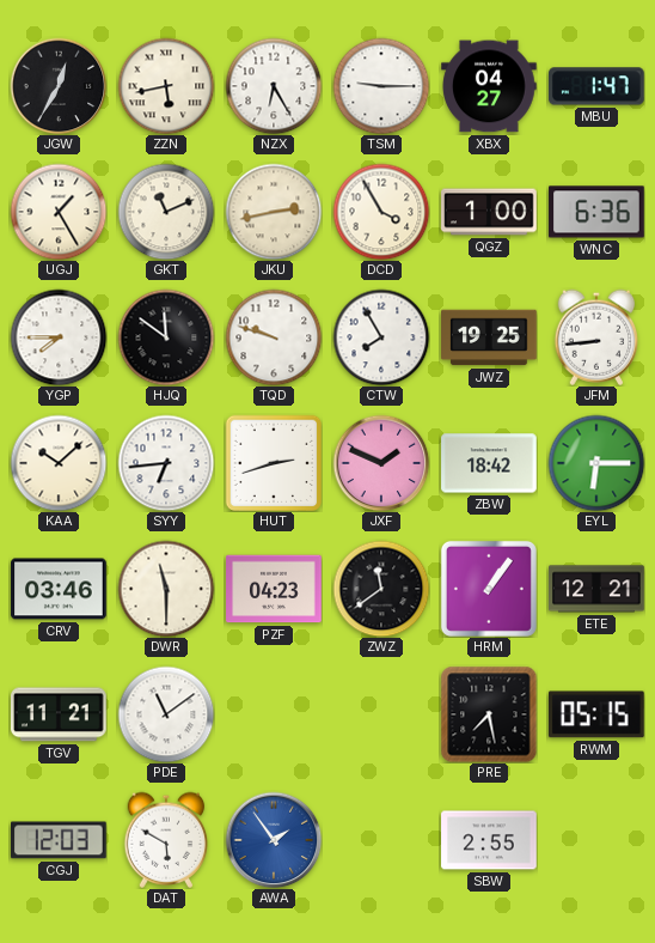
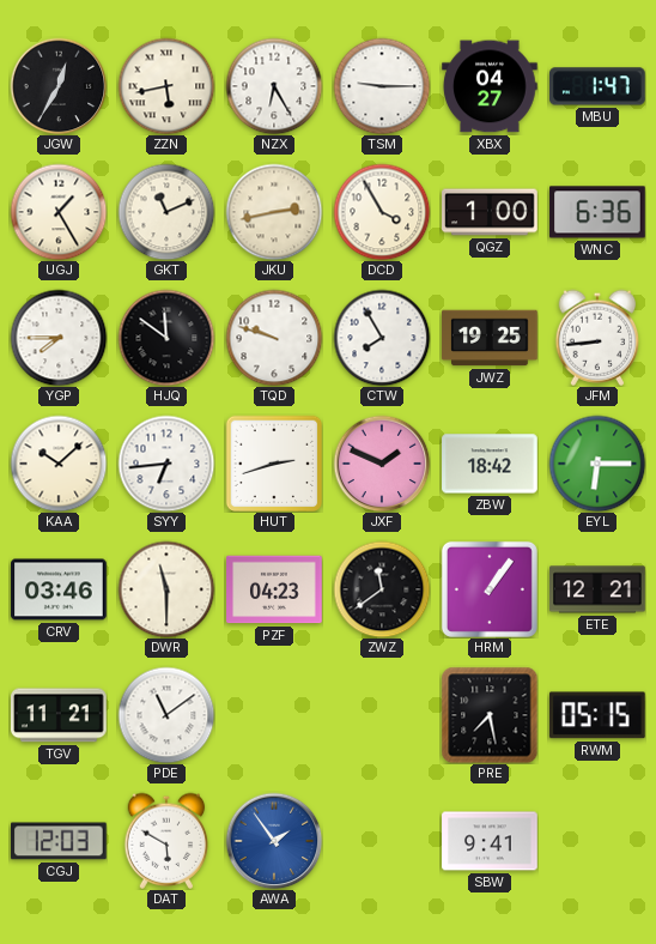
SBW: 2:55 -> 9:41
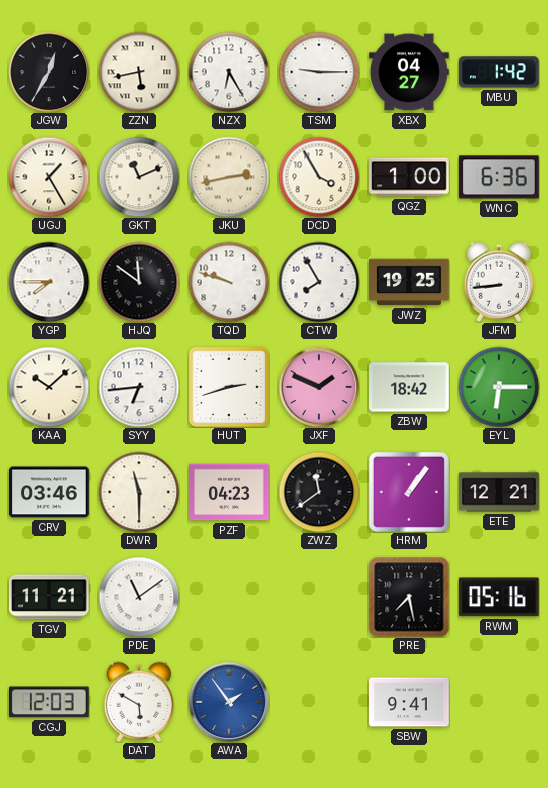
MBU: 1:47 -> 1:42
RWM: 05:15 -> 05:16
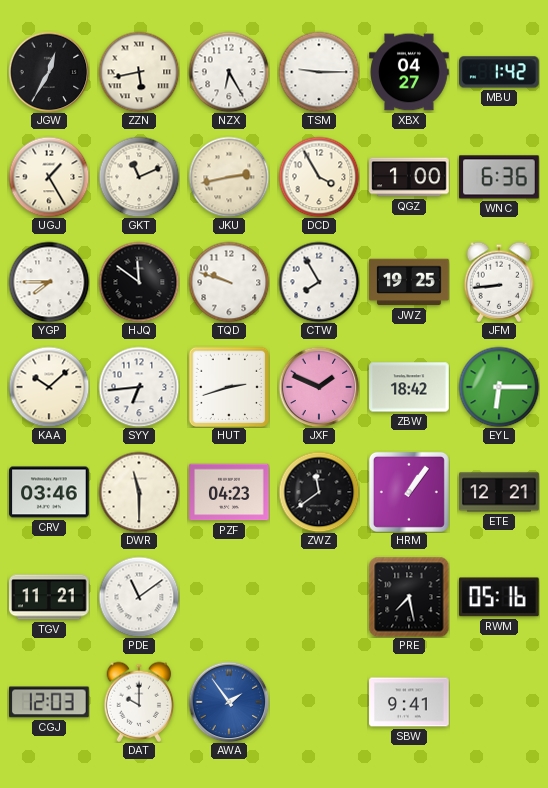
DAT: 5:50 -> 10:00
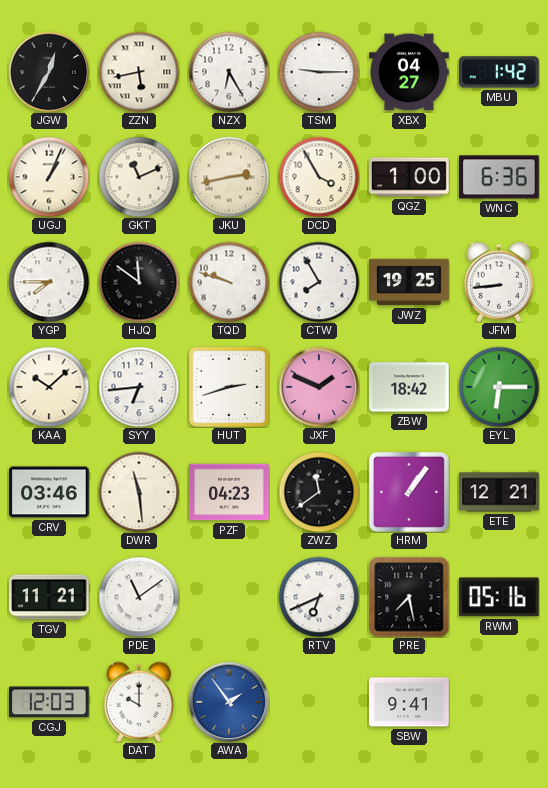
UGJ: 1:25 -> 1:04
DWR: 11:30 -> 11:29
RTV: none -> 6:41
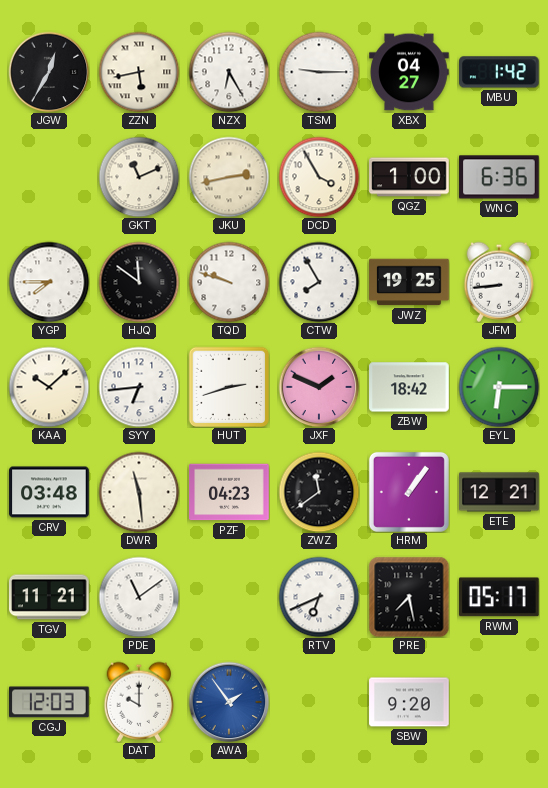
UGJ: 1:04 -> none
CRV: 03:46 -> 03:48
RWM: 05:16 -> 05:17
SBW: 9:41 -> 9:20
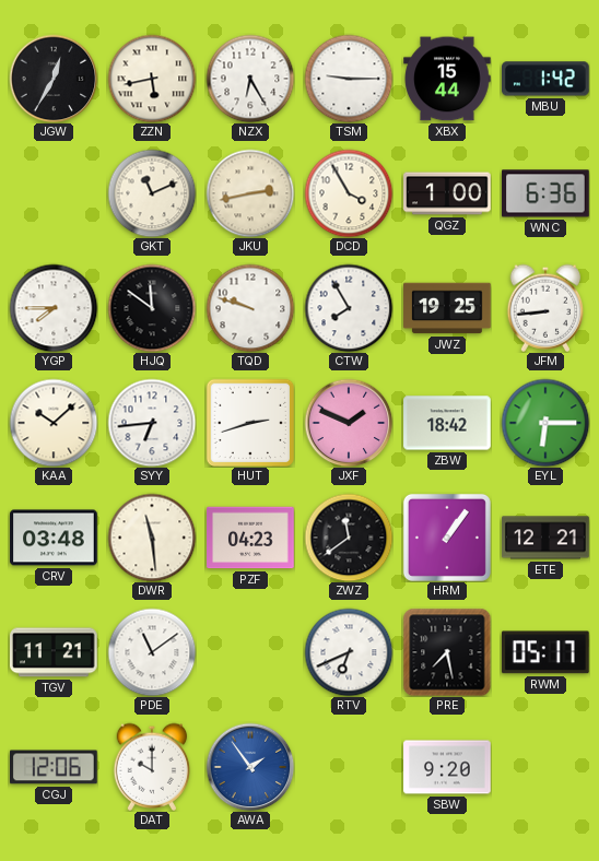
XBX: 04:27 -> 15:44
CGJ: 12:03 -> 12:06
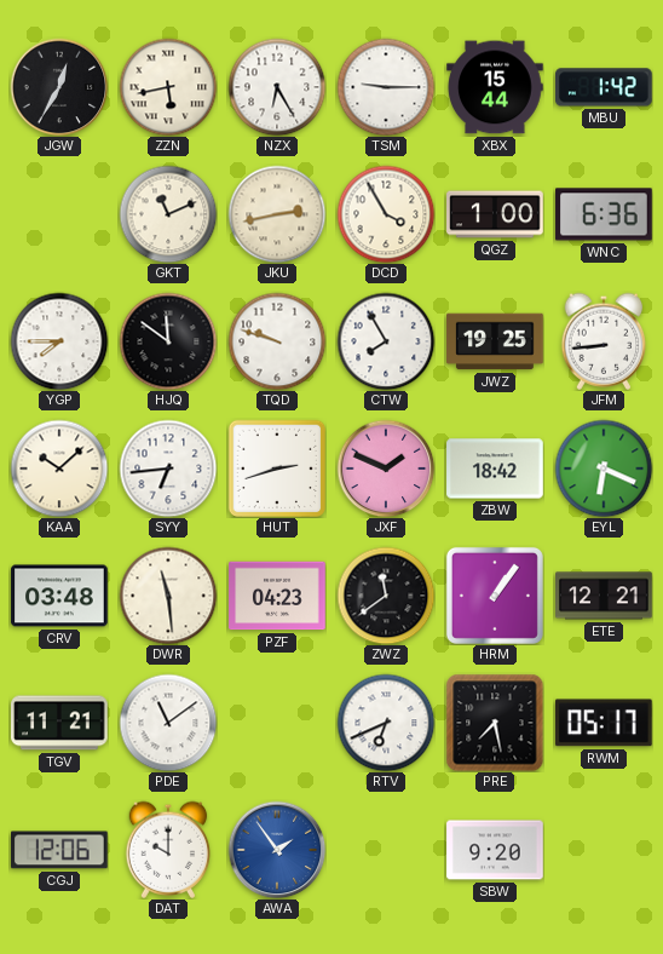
EYL: 6:15 -> 6:19
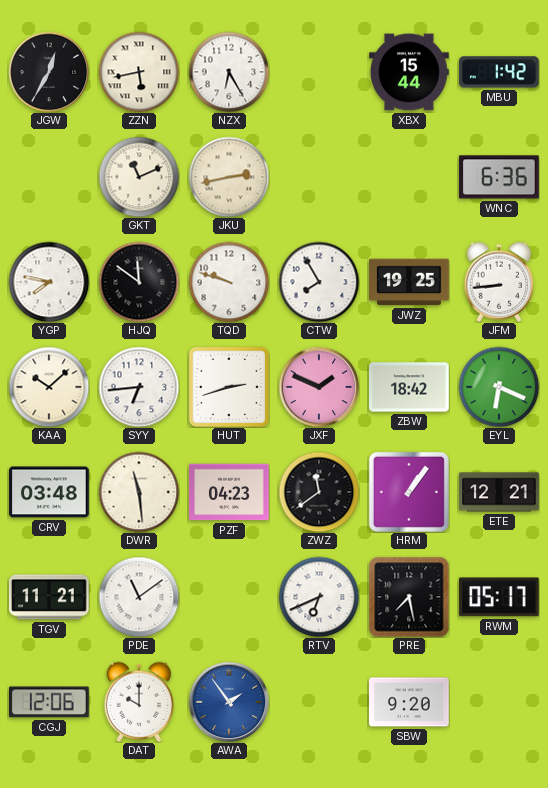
TSM: 9:15 -> none
DCD: 3:55 -> none
QGZ: 1:00 -> none
YGP: 7:45 -> 7:47
